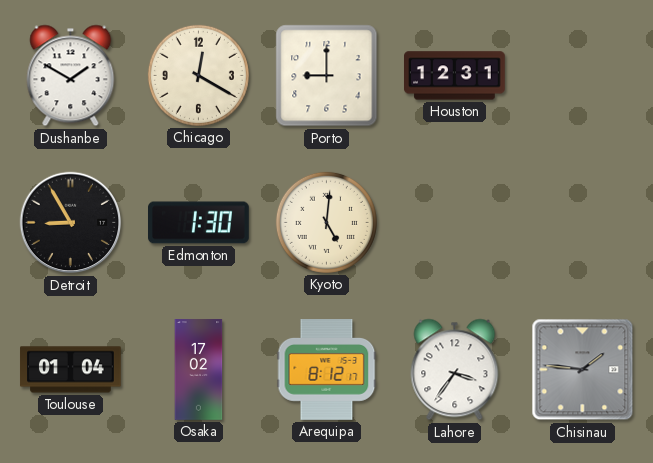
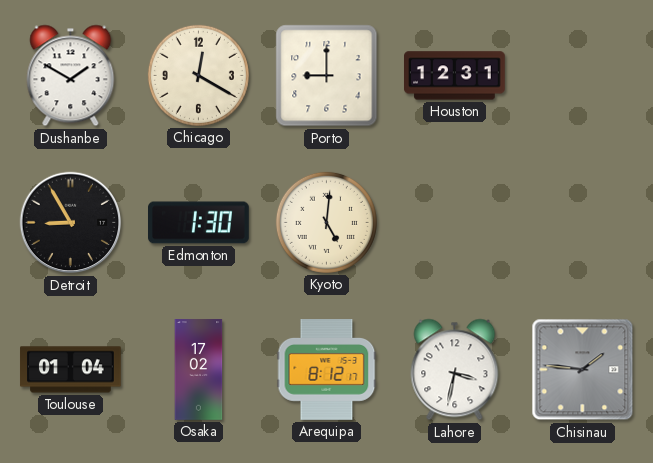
Lahore: 3:36 -> 3:32
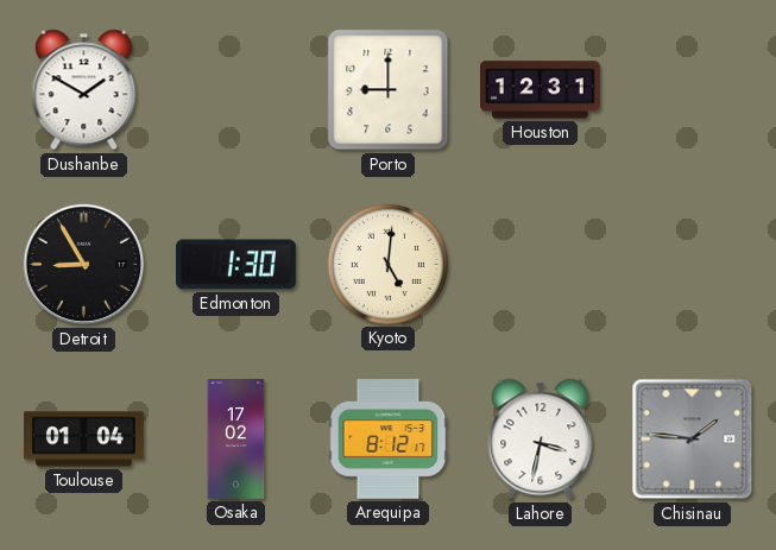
Chicago: 12:20 -> none
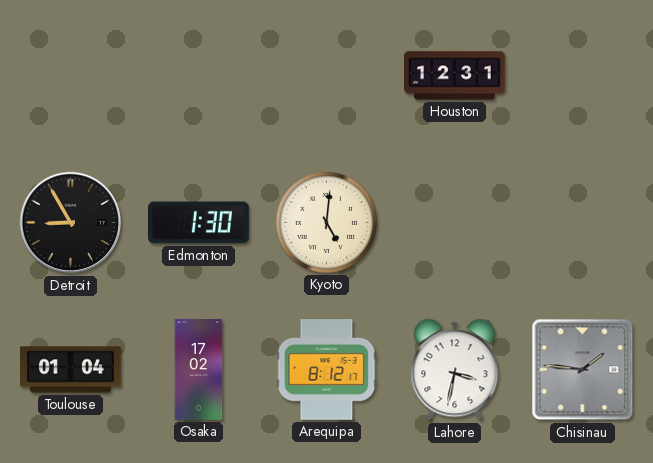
Dushanbe: 1:50 -> none
Porto: 9:00 -> none
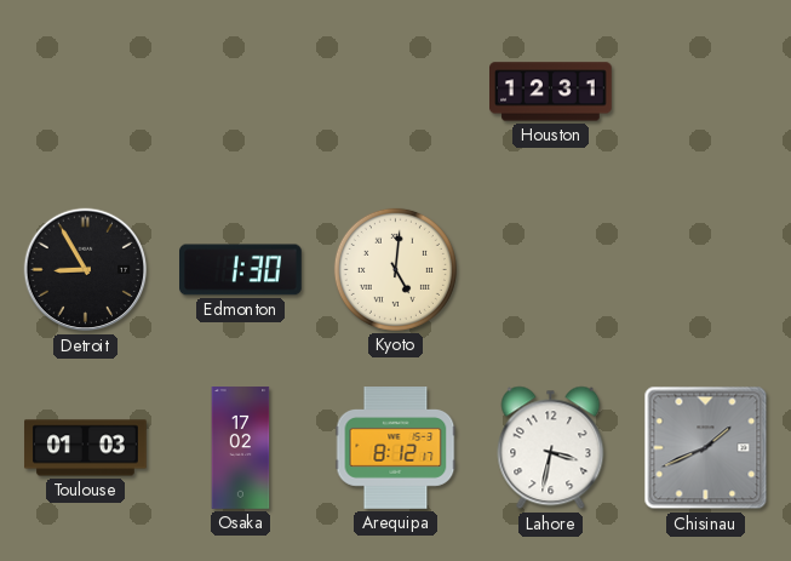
Toulouse: 01:04 -> 01:03
Chisinau: 1:46 -> 1:41
